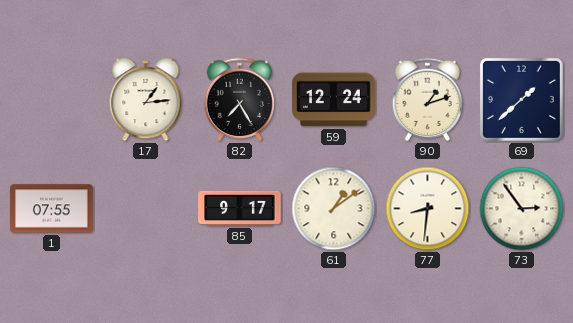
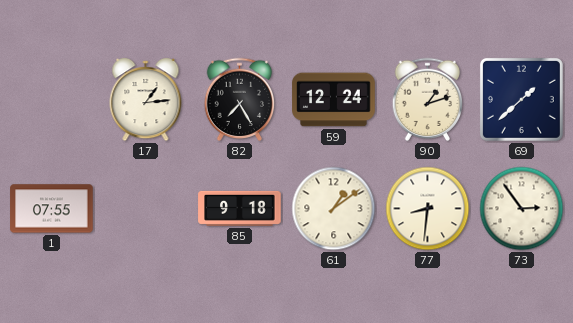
85: 9:17 -> 9:18
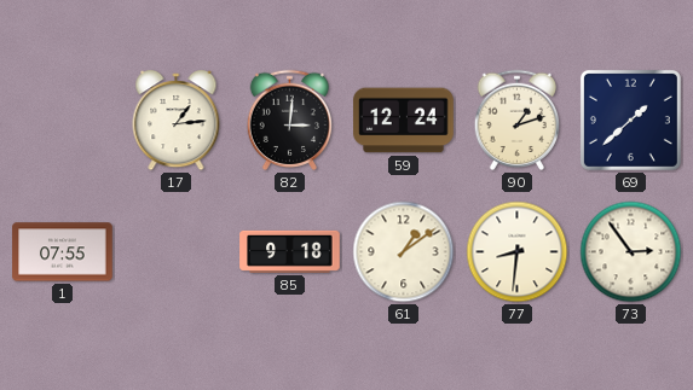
82: 7:25 -> 3:01
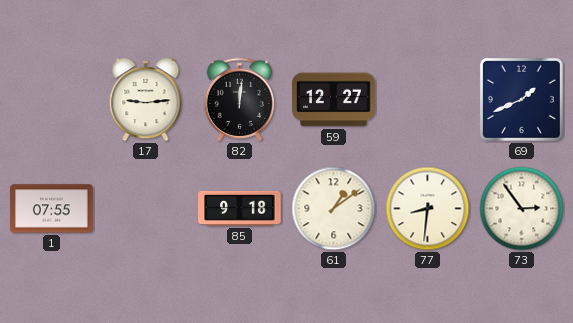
17: 1:14 -> 9:14
82: 3:01 -> 12:01
59: 12:24 -> 12:27
90: 1:12 -> none
69: 1:38 -> 1:41
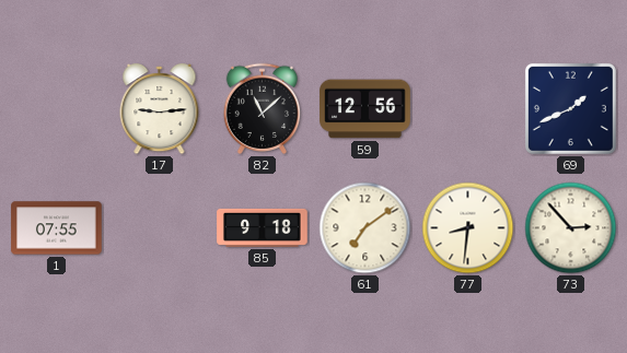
82: 12:01 -> 11:08
59: 12:27 -> 12:56
61: 1:09 -> 7:09
73: 2:54 -> 2:53
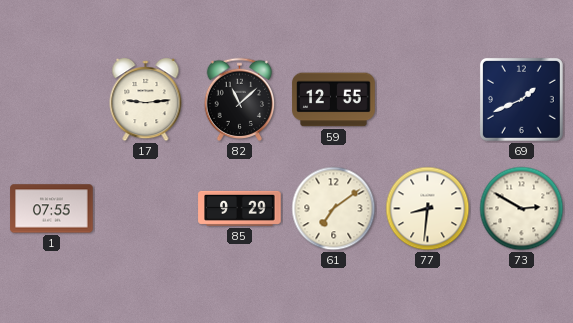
59: 12:56 -> 12:55
85: 9:18 -> 9:29
73: 2:53 -> 2:50
